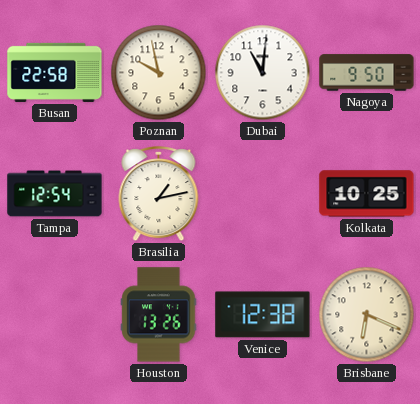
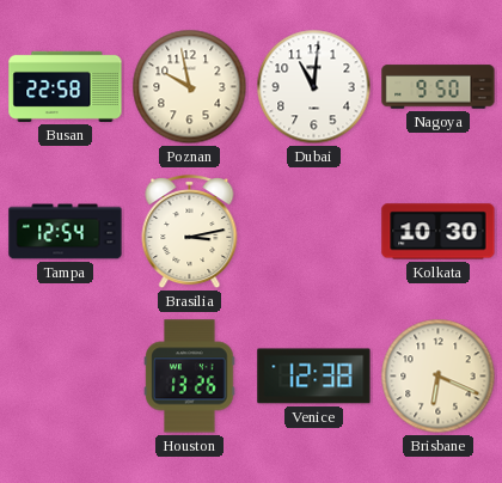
Brasilia: 1:13 -> 3:13
Kolkata: 10:25 -> 10:30
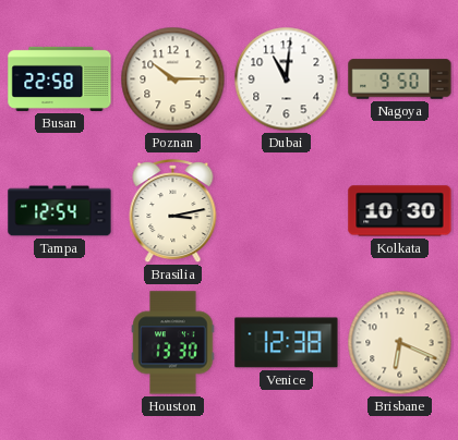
Poznan: 9:58 -> 10:15
Houston: 13:26 -> 13:30
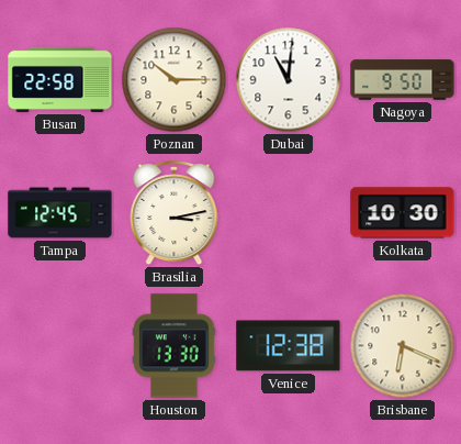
Tampa: 12:54 -> 12:45
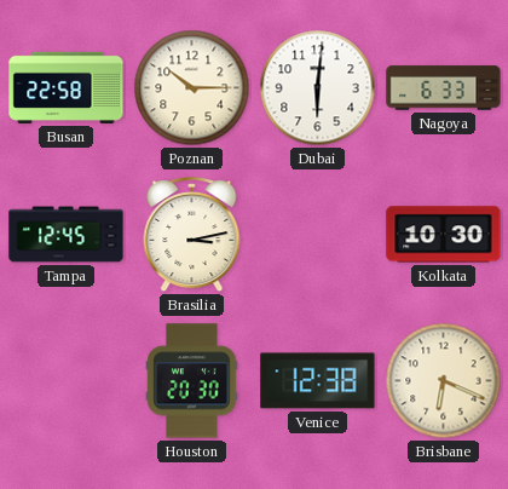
Dubai: 11:01 -> 6:01
Nagoya: 9:50 -> 6:33
Houston: 13:30 -> 20:30
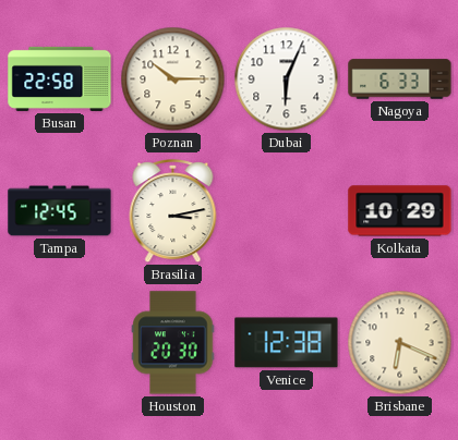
Dubai: 6:01 -> 6:04
Kolkata: 10:30 -> 10:29
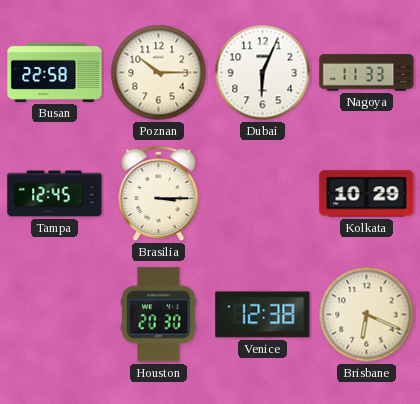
Nagoya: 6:33 -> 11:33
Brasilia: 3:13 -> 3:15
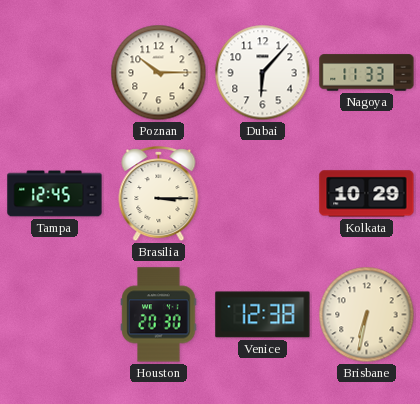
Busan: 22:58 -> none
Dubai: 6:04 -> 6:07
Brisbane: 6:19 -> 6:32
